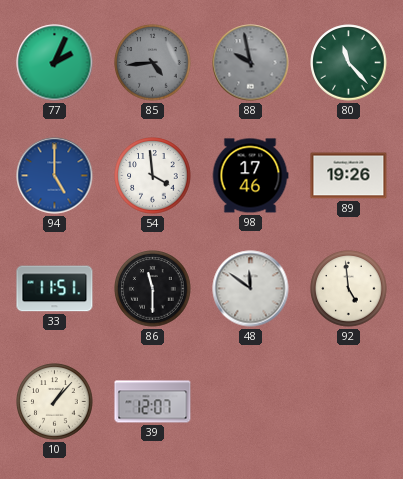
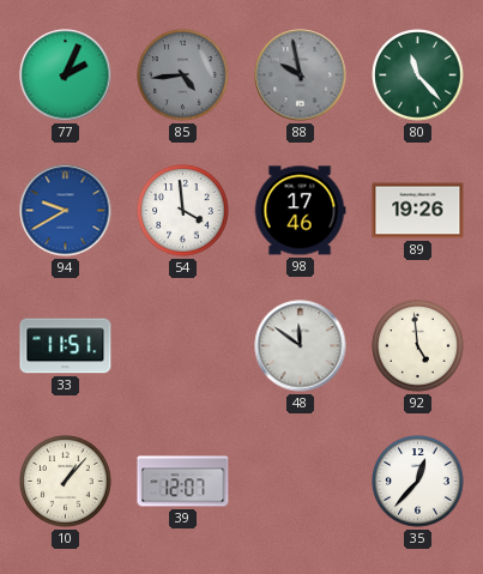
94: 5:00 -> 9:40
86: 11:30 -> none
35: none -> 12:37
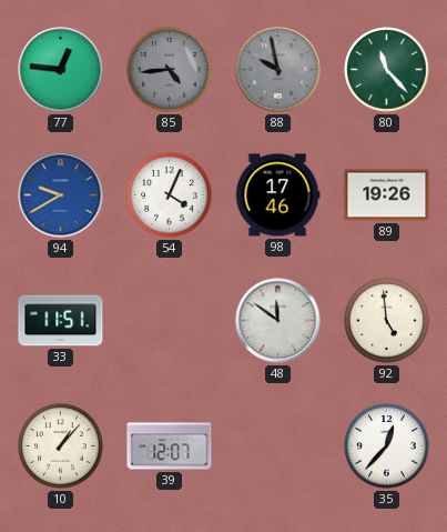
77: 2:04 -> 12:46
54: 3:59 -> 4:04
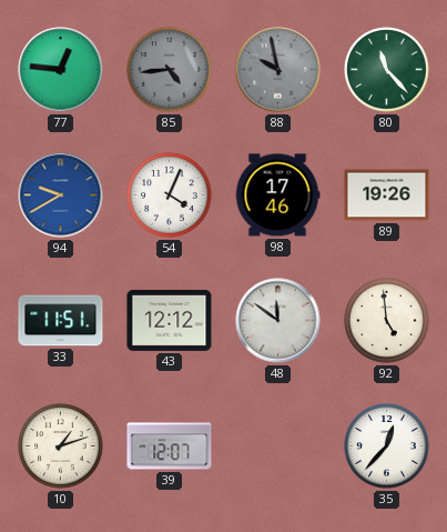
43: none -> 12:12
10: 1:07 -> 1:12
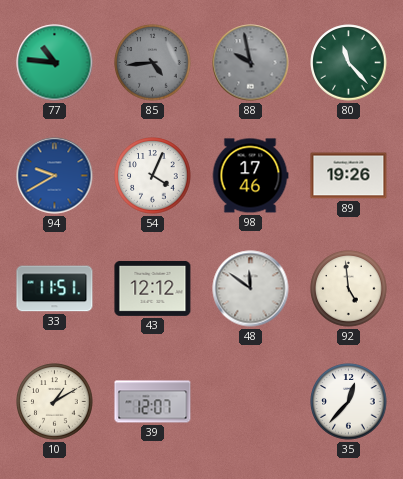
77: 12:46 -> 10:46
10: 1:12 -> 1:10
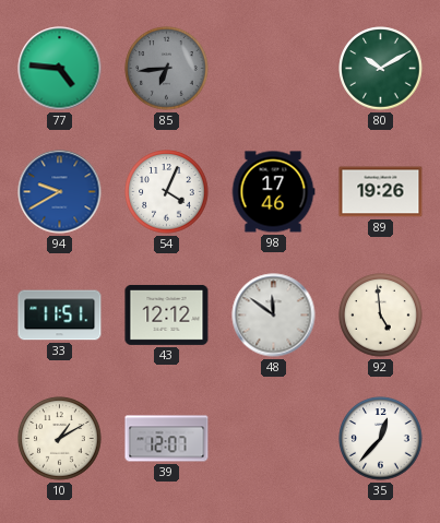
77: 10:46 -> 4:46
85: 4:44 -> 6:44
88: 9:58 -> none
80: 11:23 -> 10:10
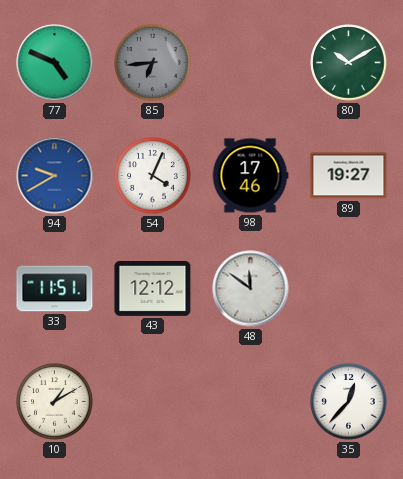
77: 4:46 -> 4:49
89: 19:26 -> 19:27
92: 4:59 -> none
39: 12:07 -> none
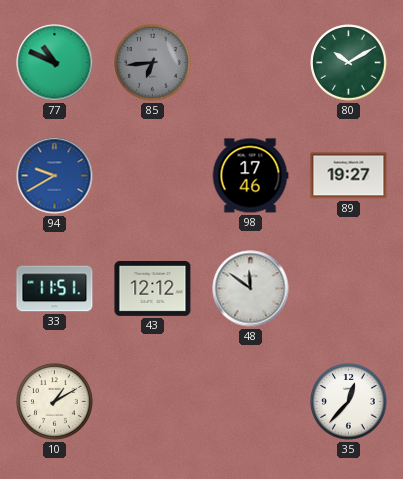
77: 4:49 -> 10:49
54: 4:04 -> none
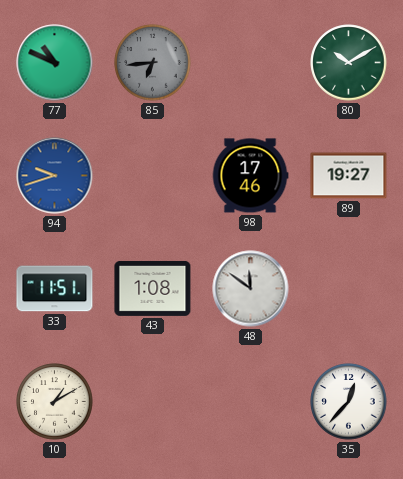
94: 9:40 -> 9:42
43: 12:12 -> 1:08
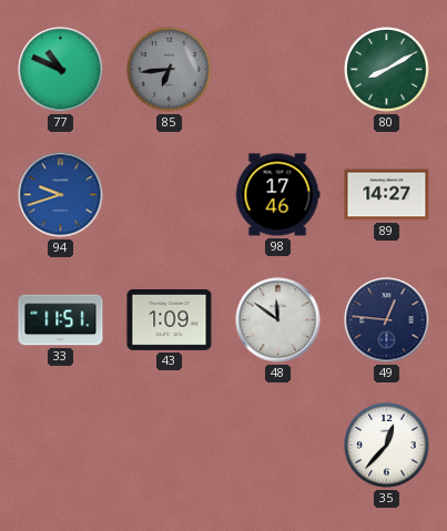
80: 10:10 -> 8:10
89: 19:27 -> 14:27
43: 1:08 -> 1:09
49: none -> 12:46
10: 1:10 -> none
